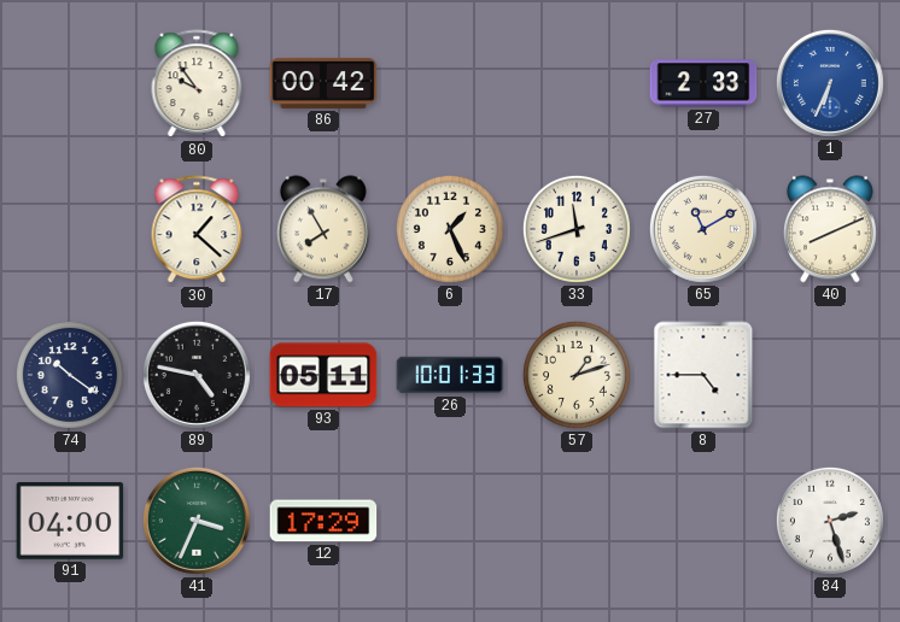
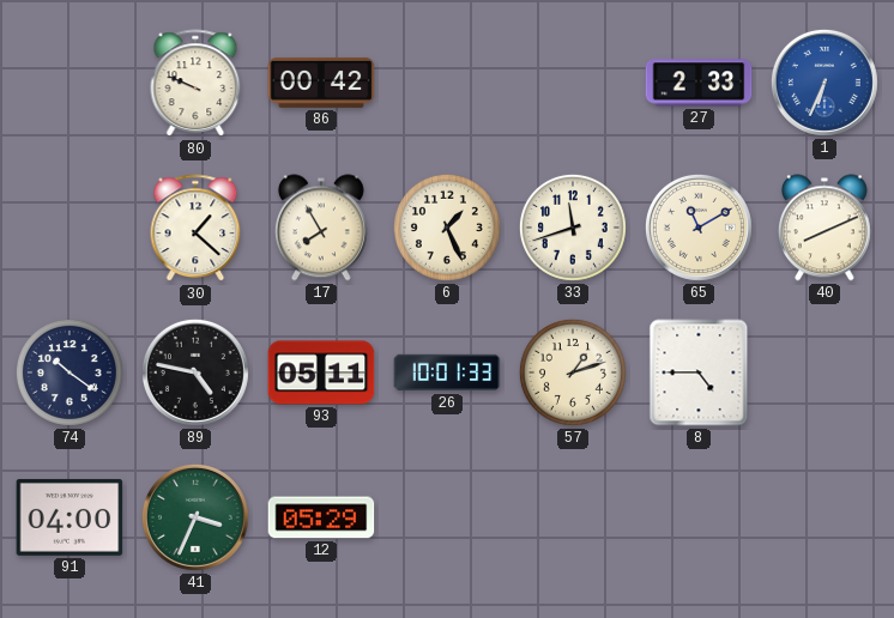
80: 9:54 -> 9:49
12: 17:29 -> 05:29
84: 2:27 -> none
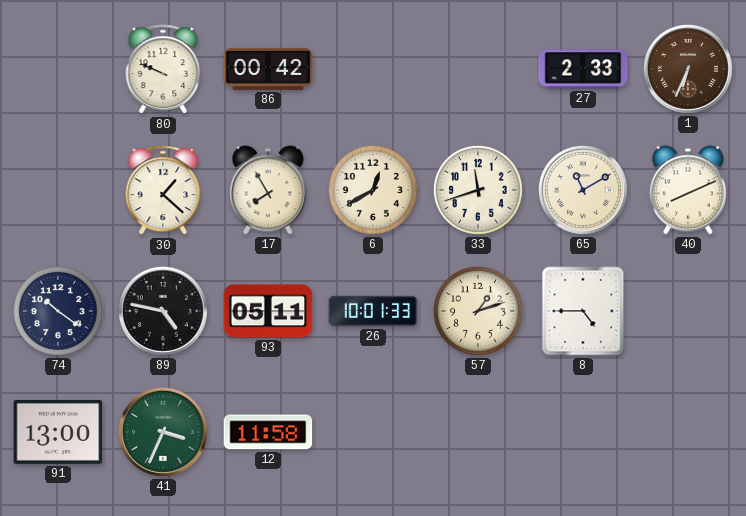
1 dial: blue -> brown
6: 1:26 -> 12:40
91: 04:00 -> 13:00
12: 05:29 -> 11:58
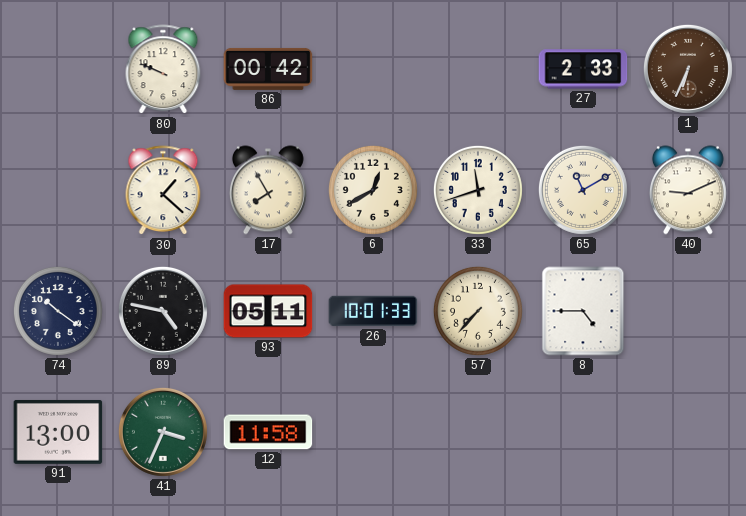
40: 8:11 -> 9:11
57: 1:12 -> 7:37
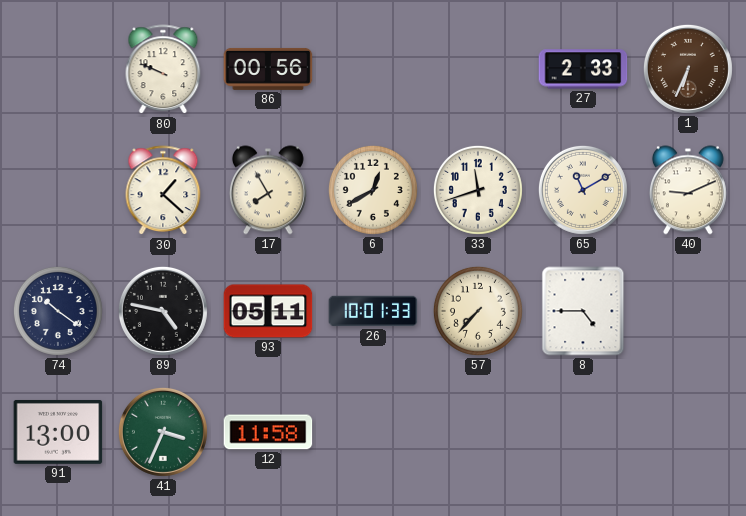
86: 00:42 -> 00:56
